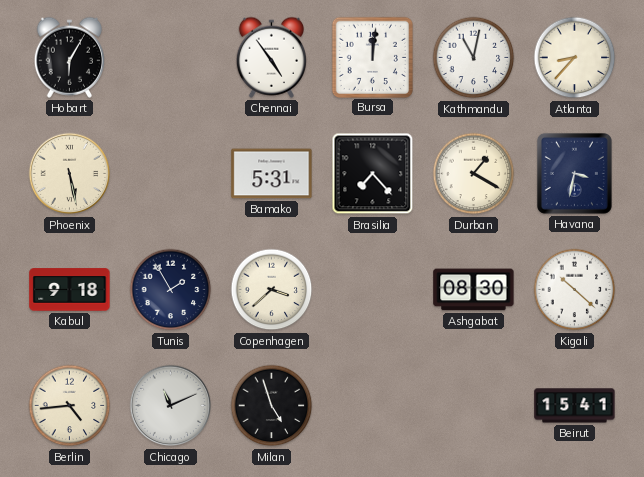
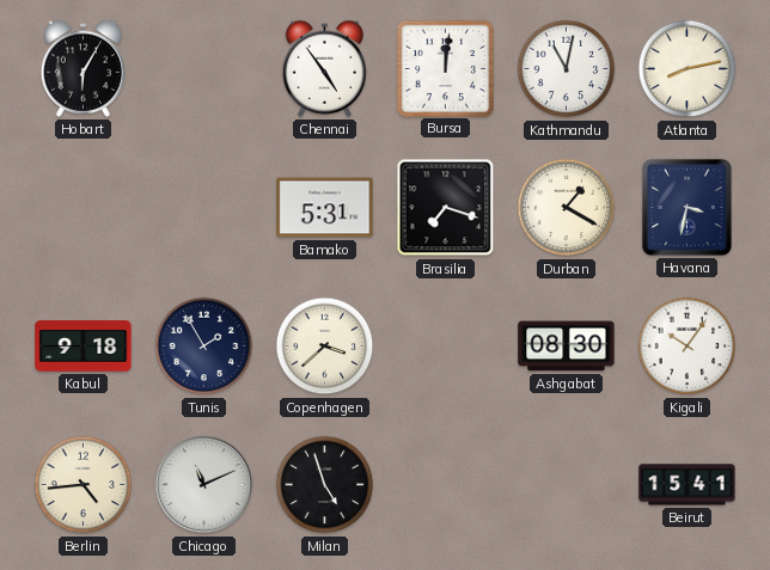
Atlanta: 8:37 -> 8:13
Phoenix: 5:28 -> none
Brasilia: 7:23 -> 7:18
Kigali: 10:22 -> 10:06
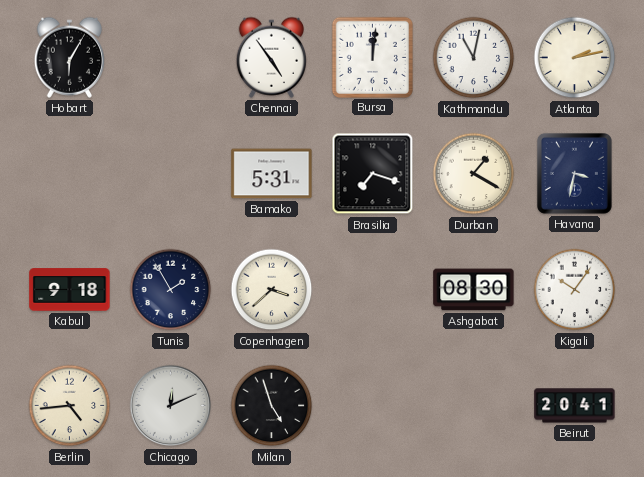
Atlanta: 8:13 -> 2:13
Chicago: 11:11 -> 12:11
Beirut: 15:41 -> 20:41
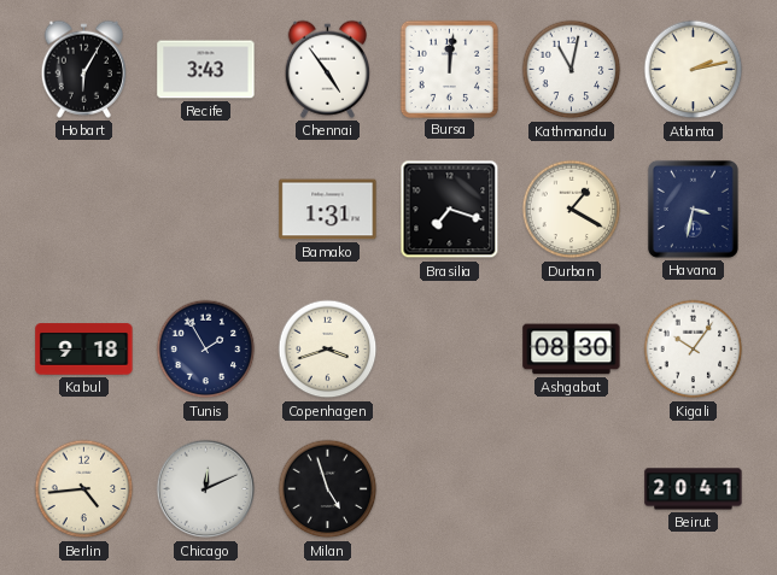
Recife: none -> 3:43
Bamako: 5:31 -> 1:31
Copenhagen: 3:38 -> 3:42
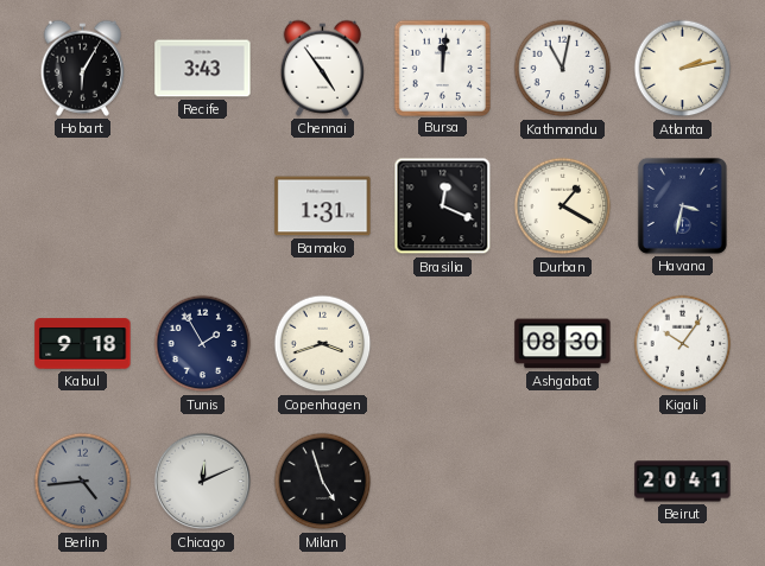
Brasilia: 7:18 -> 12:19
Berlin dial: cream -> grey
